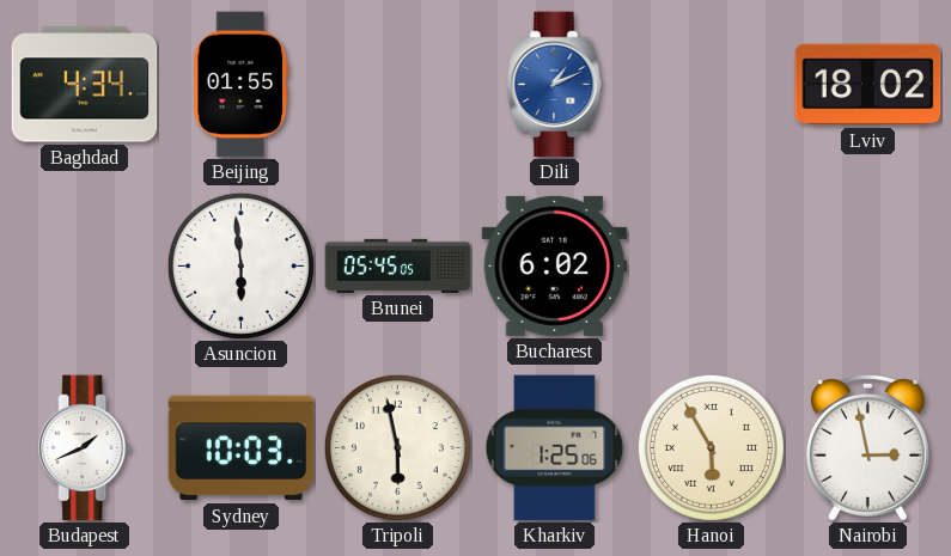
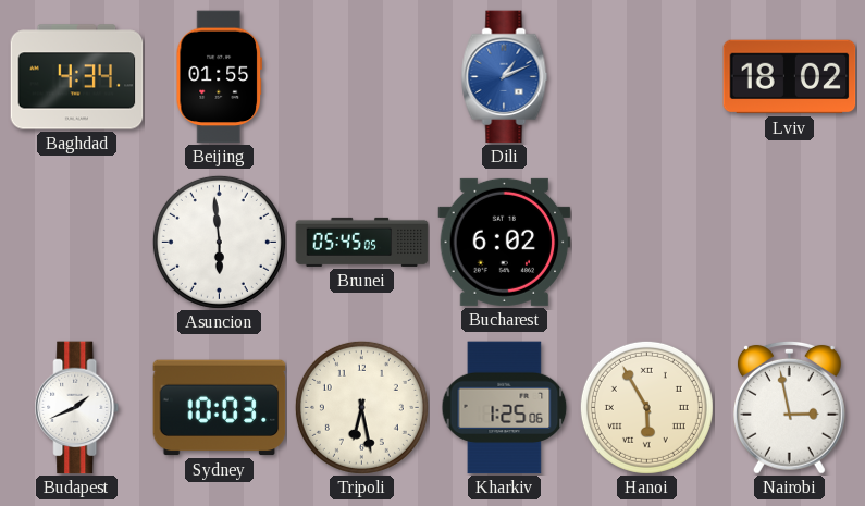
Tripoli: 5:58 -> 6:28
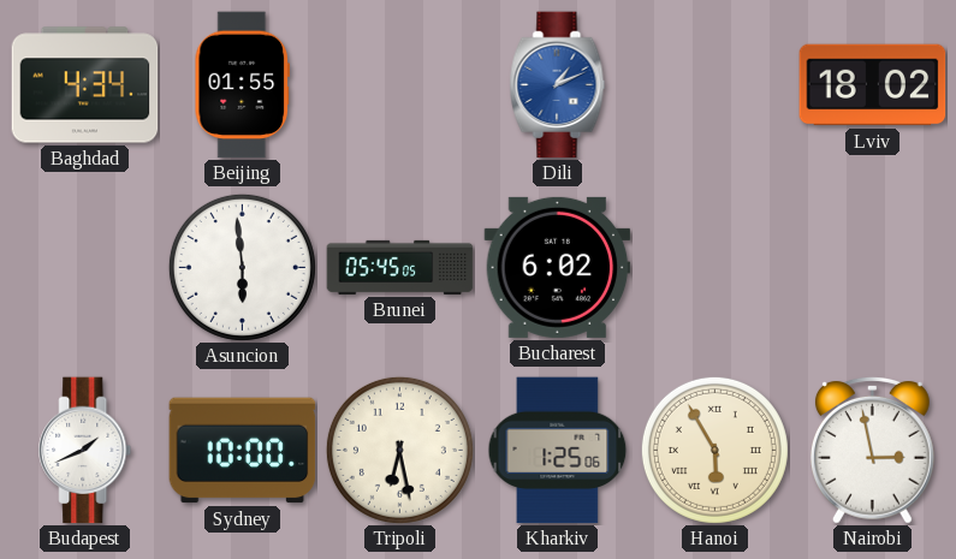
Sydney: 10:03 -> 10:00
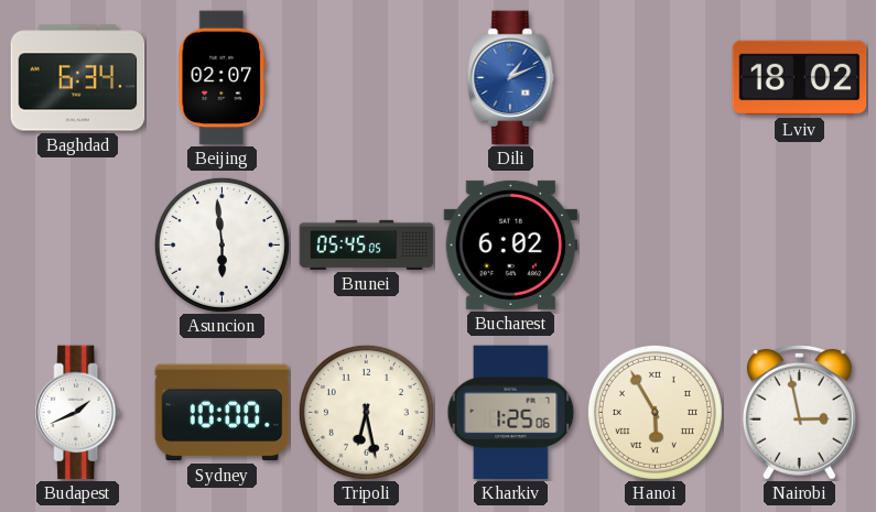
Baghdad: 4:34 -> 6:34
Beijing: 01:55 -> 02:07
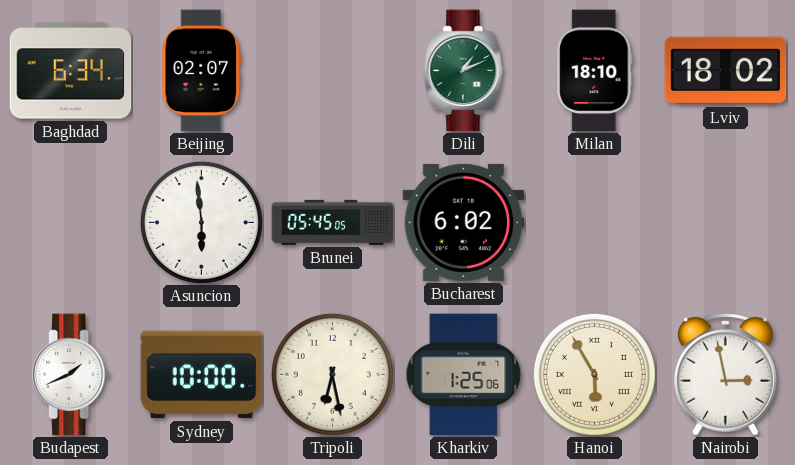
Dili dial: blue -> green
Milan: none -> 18:10
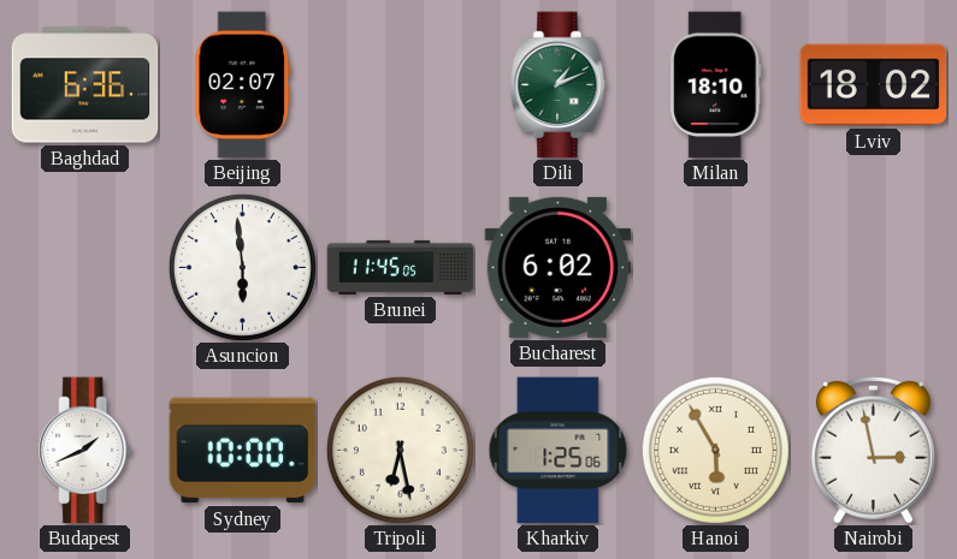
Baghdad: 6:34 -> 6:36
Brunei: 05:45 -> 11:45
